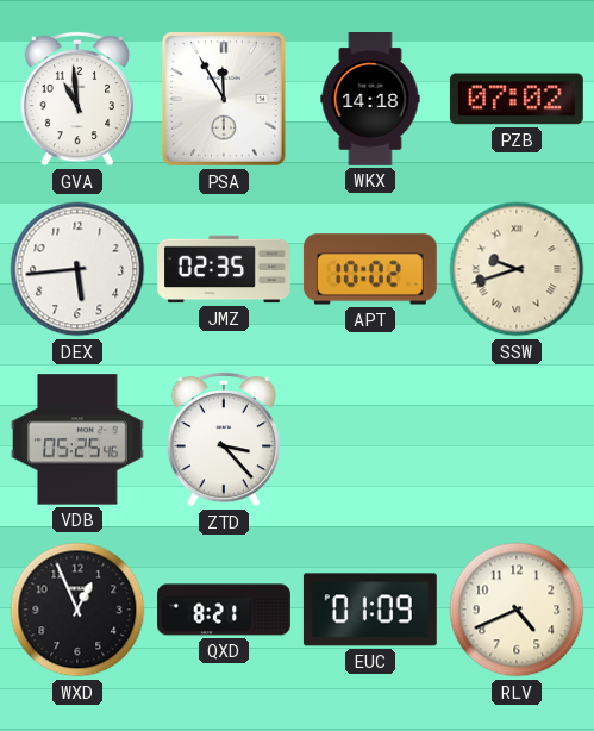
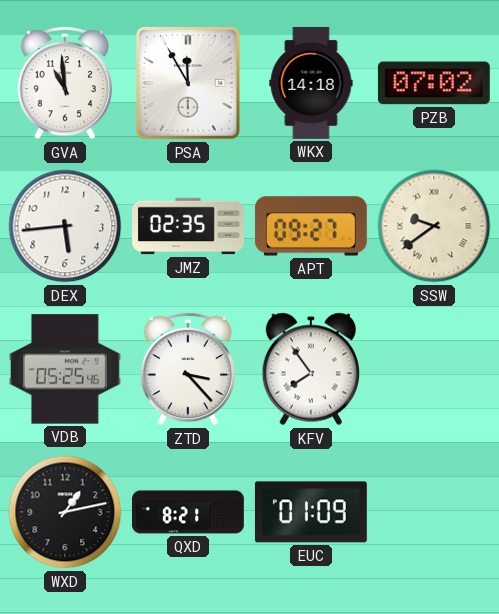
APT: 10:02 -> 09:27
SSW: 9:42 -> 9:39
KFV: none -> 7:54
WXD: 12:56 -> 1:13
RLV: 4:41 -> none
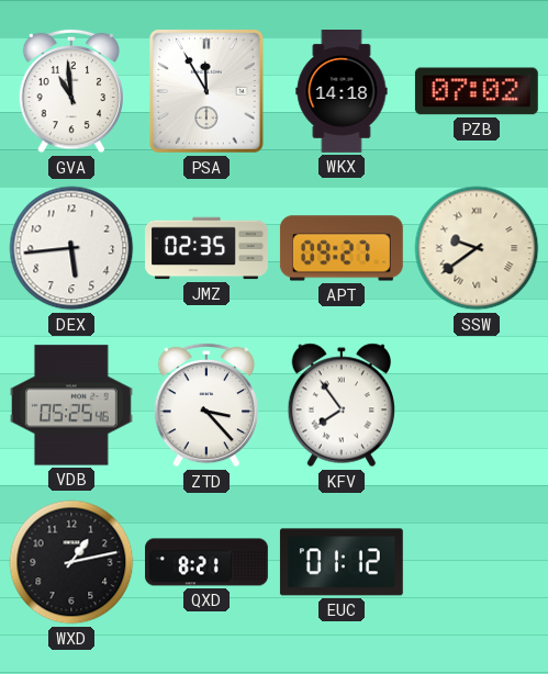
EUC: 01:09 -> 01:12
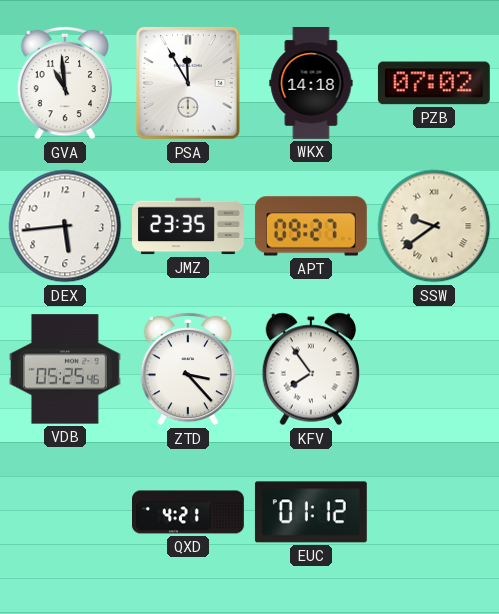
JMZ: 02:35 -> 23:35
WXD: 1:13 -> none
QXD: 8:21 -> 4:21
